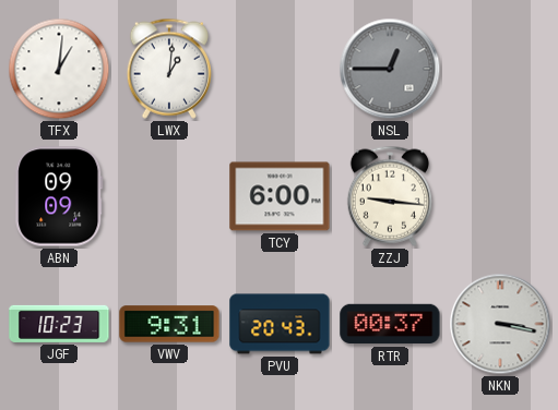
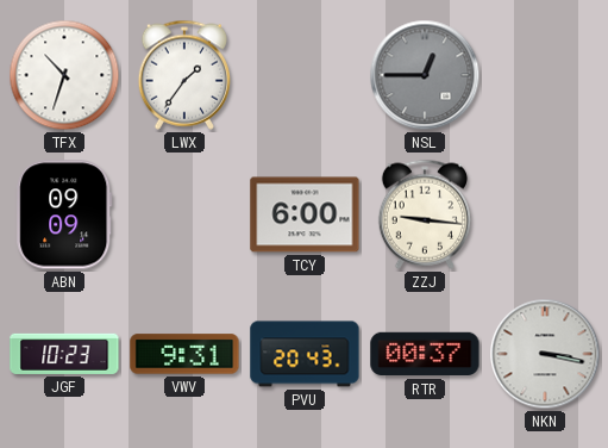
TFX: 1:01 -> 10:33
LWX: 1:01 -> 1:36
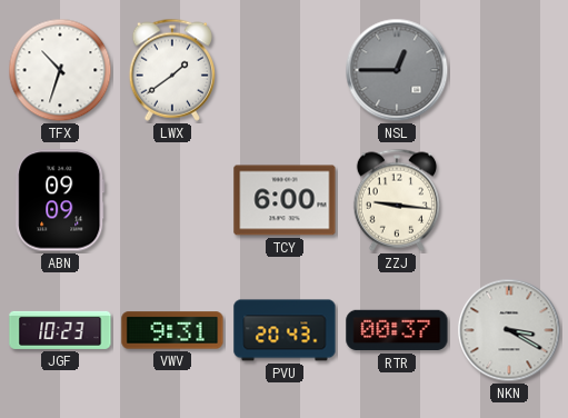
LWX: 1:36 -> 1:39
NKN: 3:17 -> 3:20
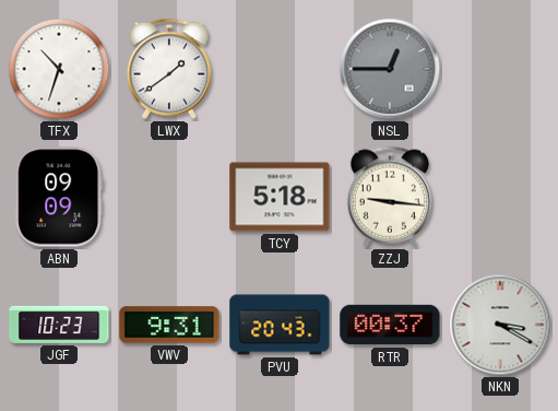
TCY: 6:00 -> 5:18
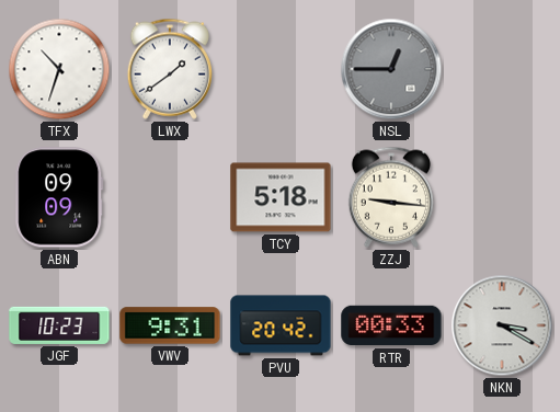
PVU: 20:43 -> 20:42
RTR: 00:37 -> 00:33
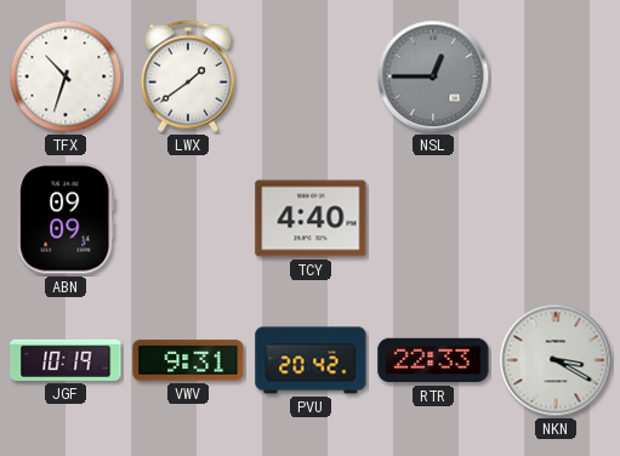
TCY: 5:18 -> 4:40
ZZJ: 9:16 -> none
JGF: 10:23 -> 10:19
RTR: 00:33 -> 22:33
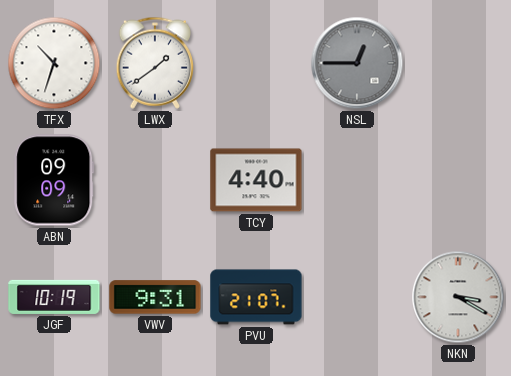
PVU: 20:42 -> 21:07
RTR: 22:33 -> none
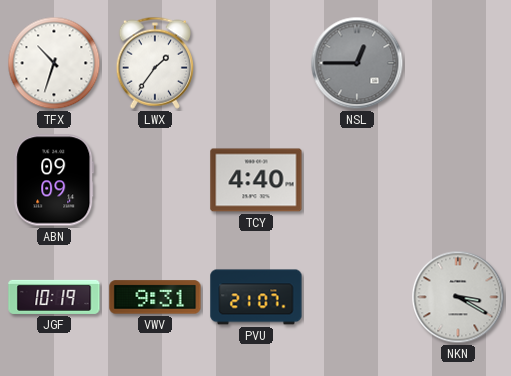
LWX: 1:39 -> 1:36
